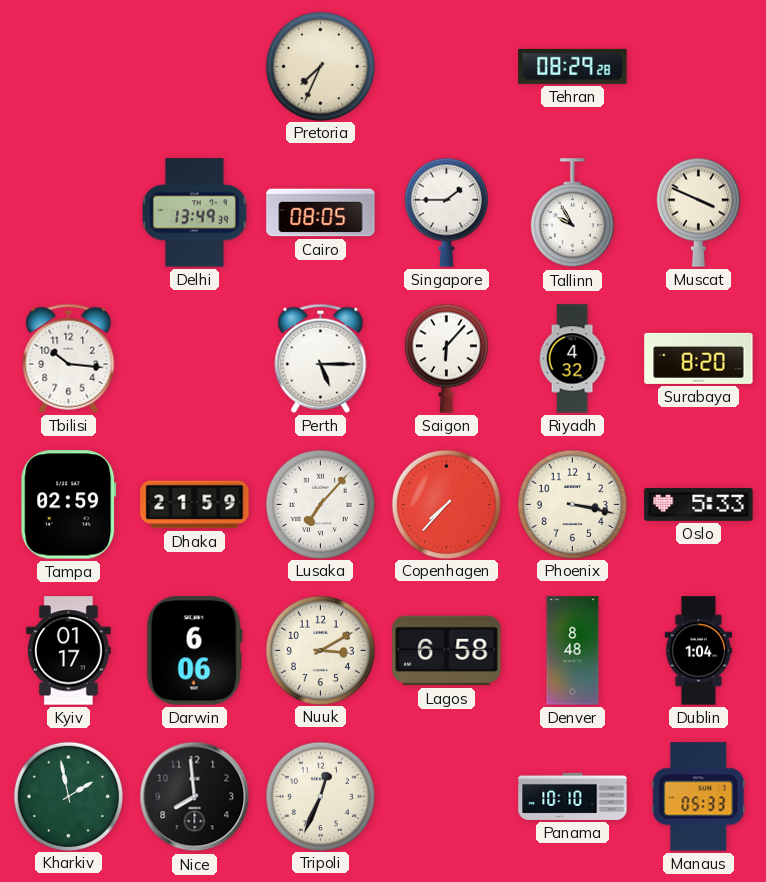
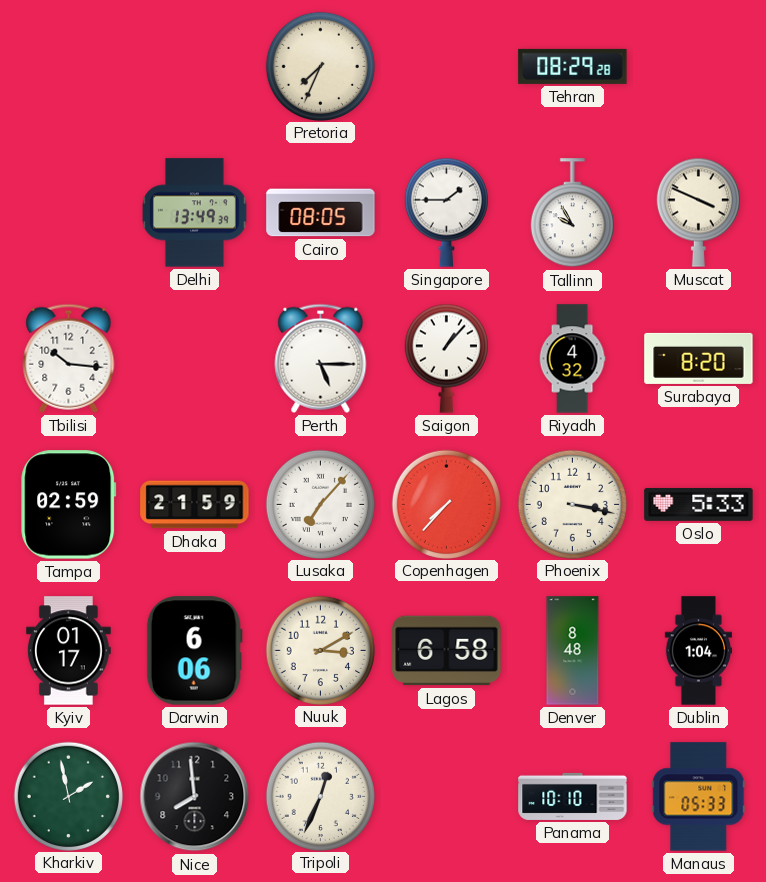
Saigon: 6:07 -> 1:07
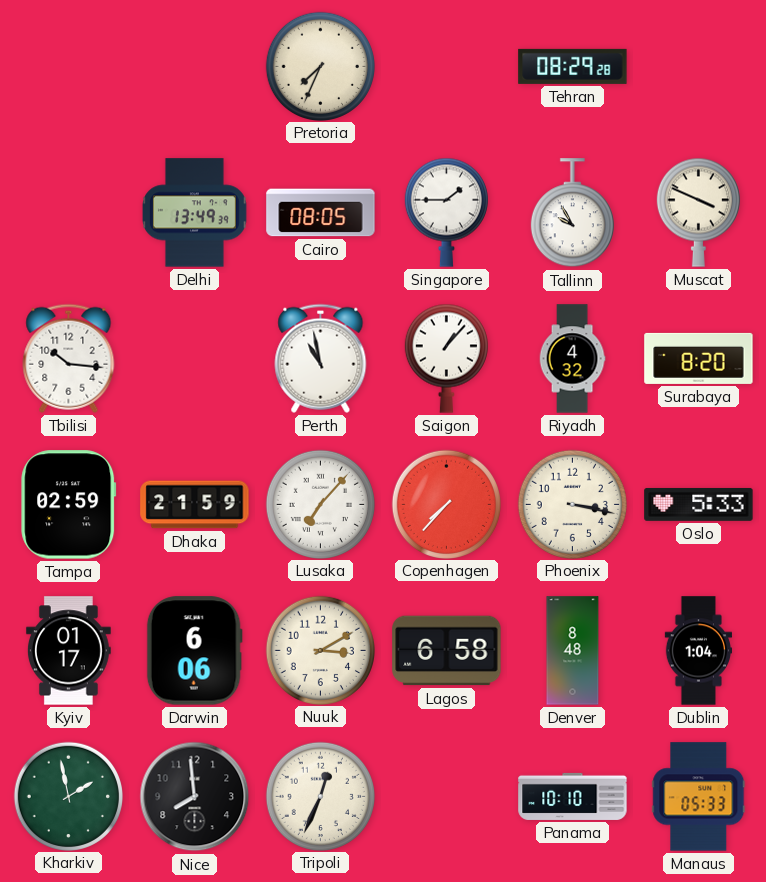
Perth: 5:15 -> 10:58
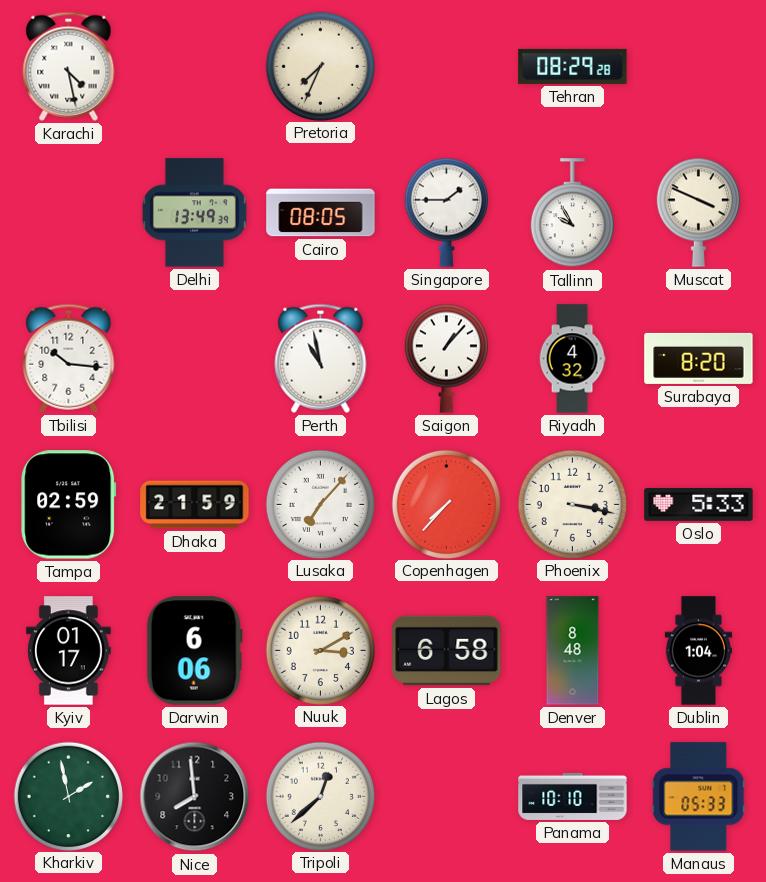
Karachi: none -> 4:28
Tripoli: 12:34 -> 12:38
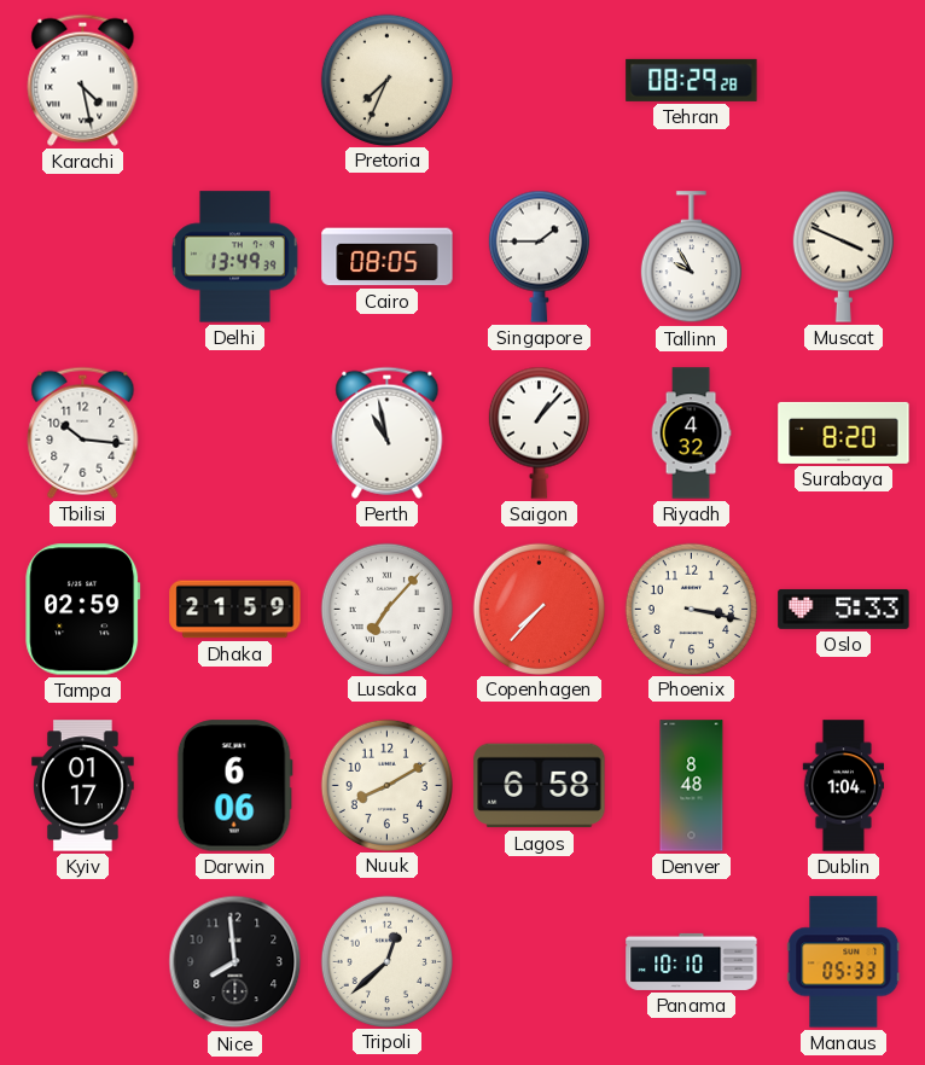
Nuuk: 3:10 -> 8:10
Kharkiv: 1:58 -> none
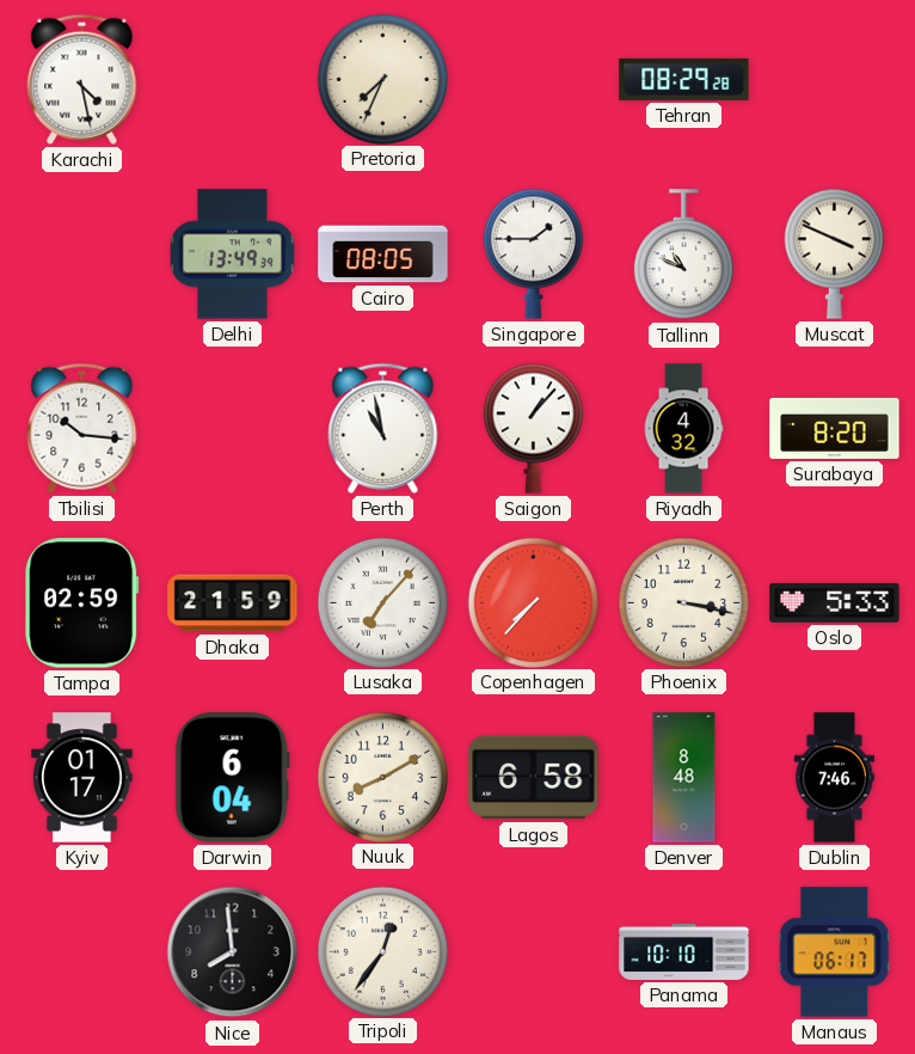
Tallinn: 9:55 -> 10:49
Darwin: 6:06 -> 6:04
Dublin: 1:04 -> 7:46
Tripoli: 12:38 -> 12:36
Manaus: 05:33 -> 06:17
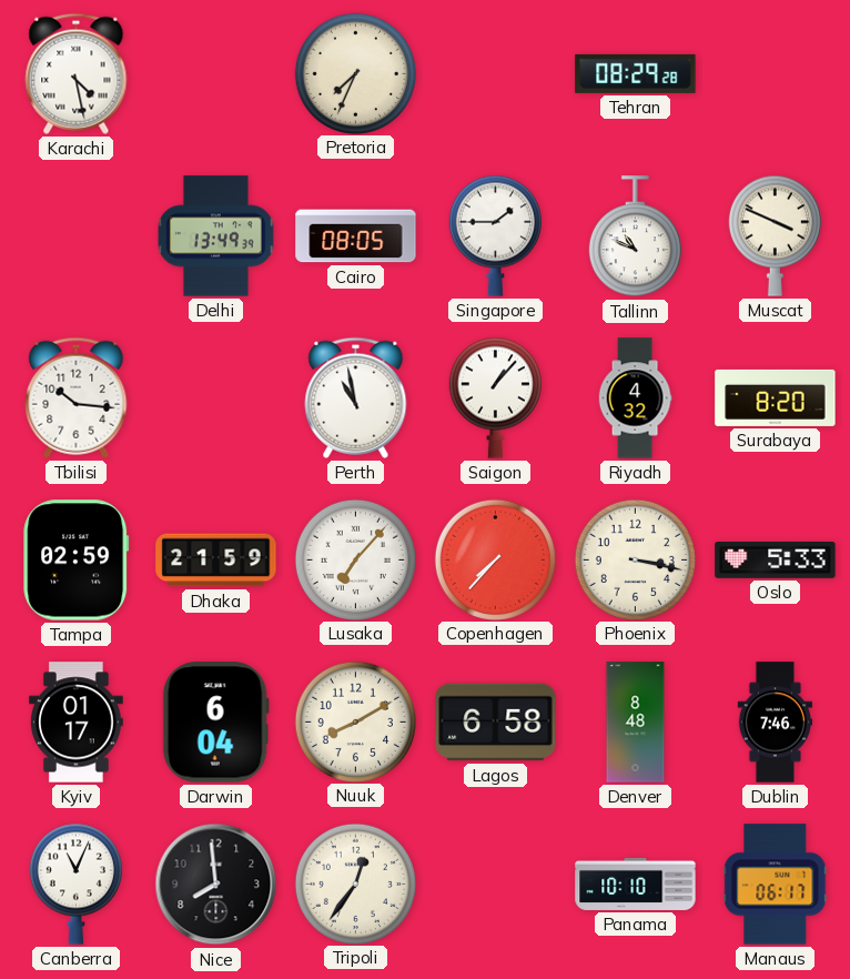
Canberra: none -> 11:04
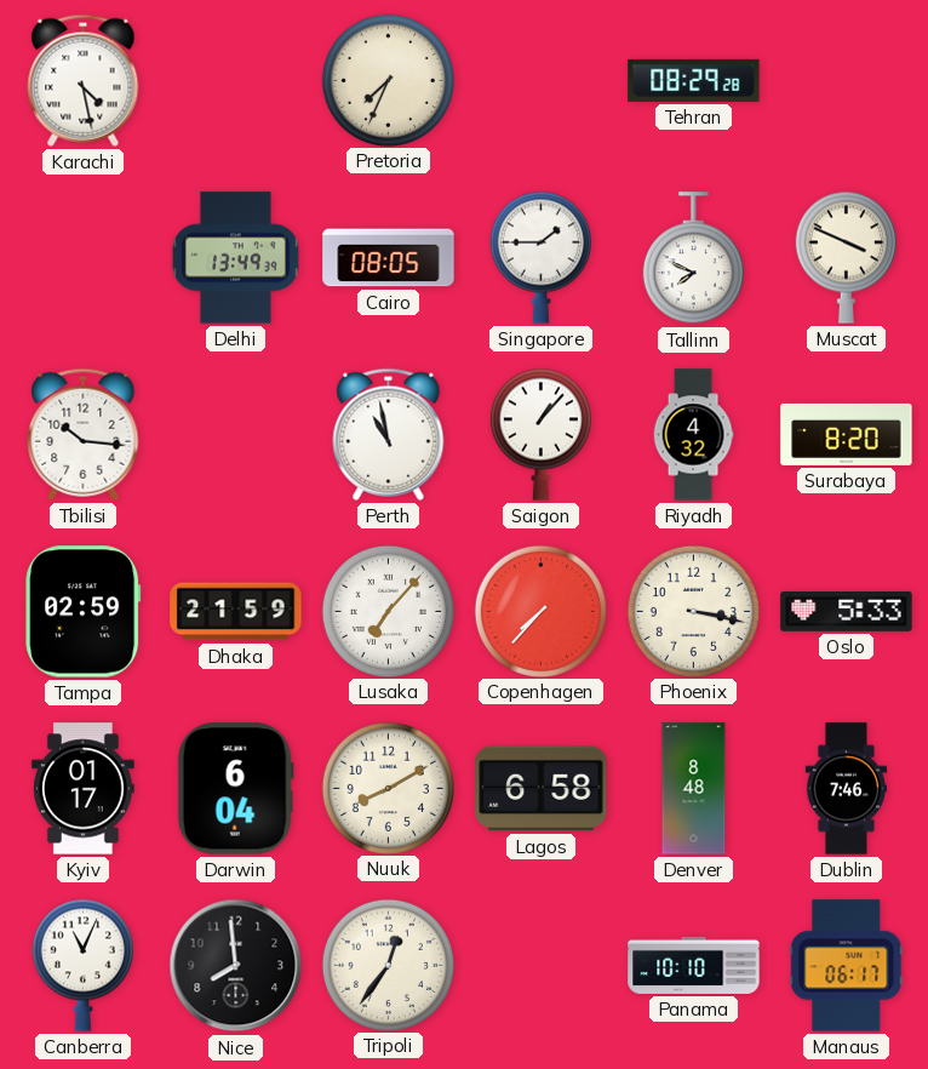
Tallinn: 10:49 -> 7:49
